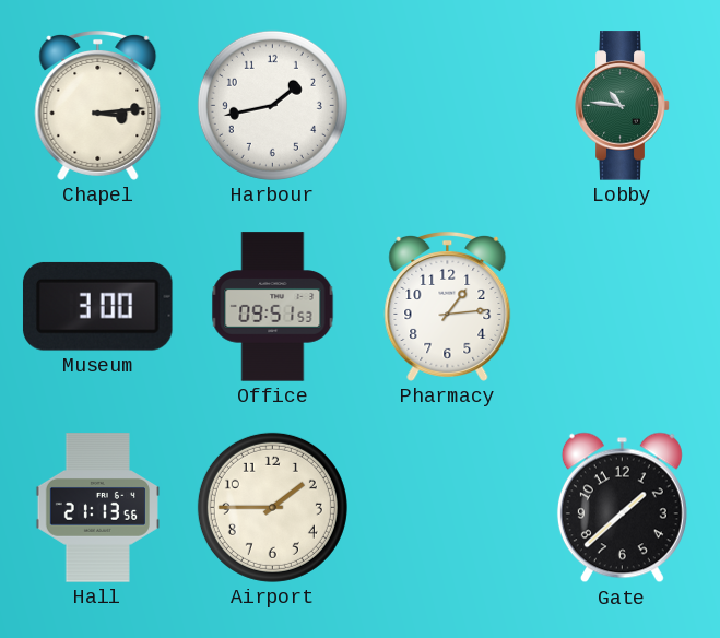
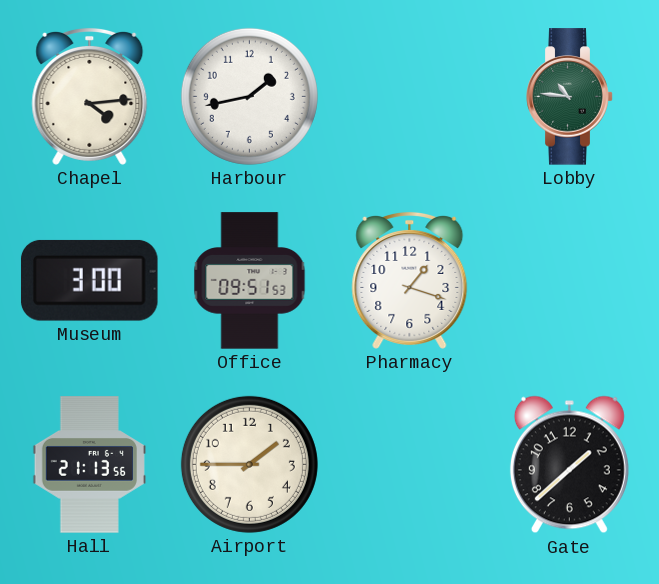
Chapel: 3:14 -> 4:14
Pharmacy: 1:14 -> 1:18
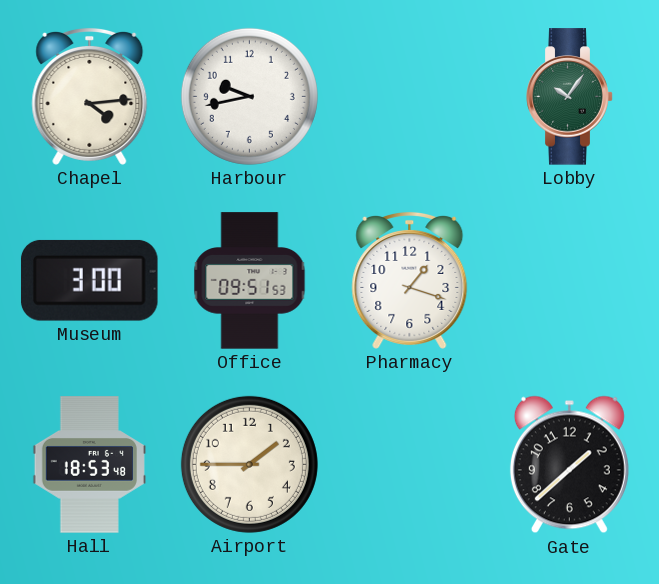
Harbour: 1:43 -> 9:43
Lobby: 10:46 -> 10:06
Hall: 21:13 -> 18:53
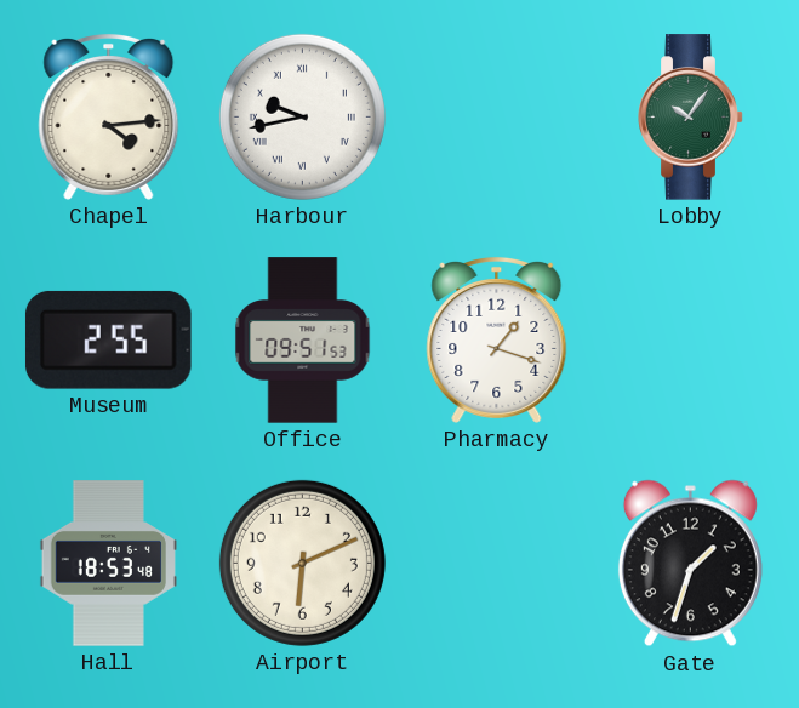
Harbour numerals: Arabic -> Roman
Museum: 3:00 -> 2:55
Airport: 1:45 -> 6:11
Gate: 1:38 -> 1:33
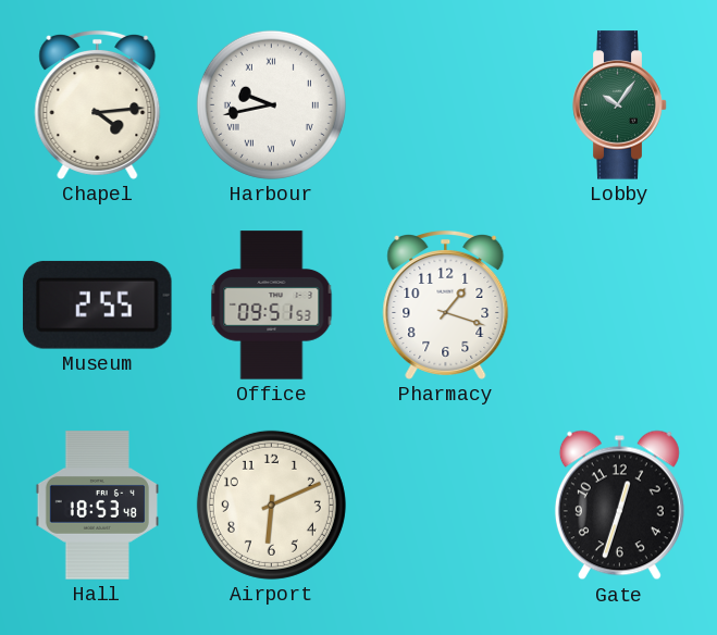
Gate: 1:33 -> 12:33
